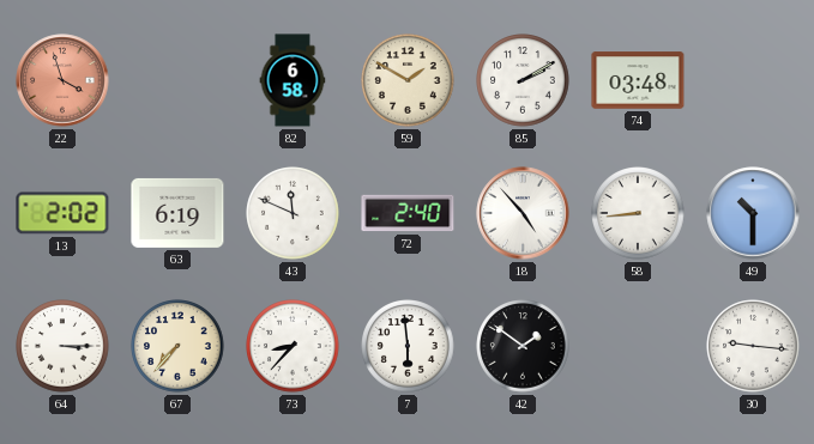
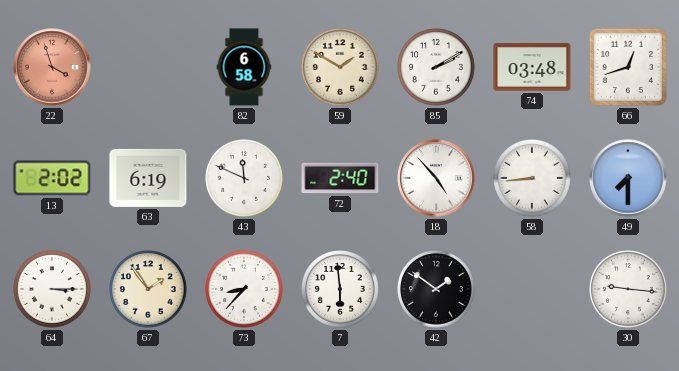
66: none -> 12:42
49: 10:30 -> 7:30
67: 7:37 -> 1:54
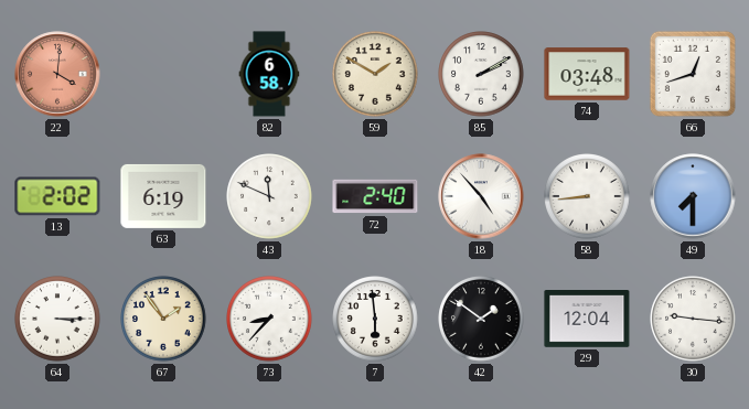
22: 3:57 -> 4:01
29: none -> 12:04
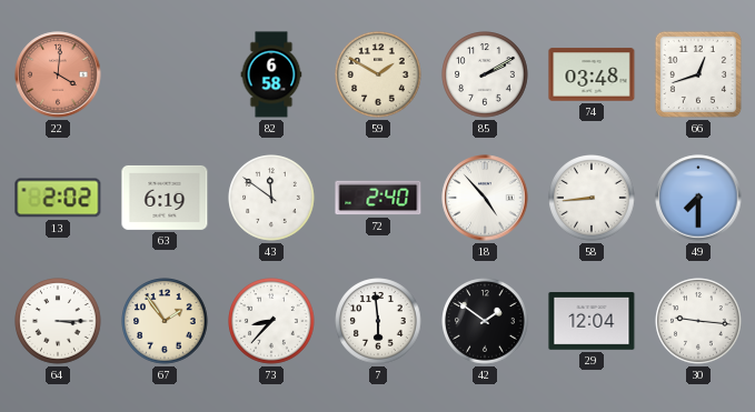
43: 11:49 -> 11:51
